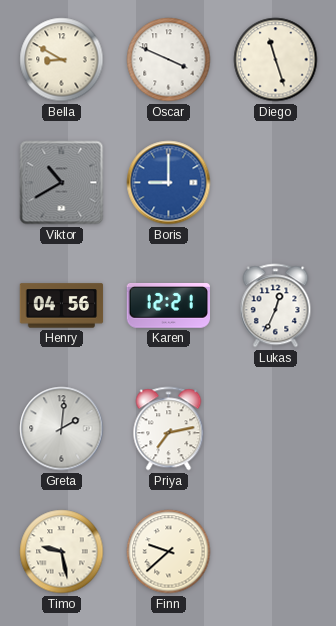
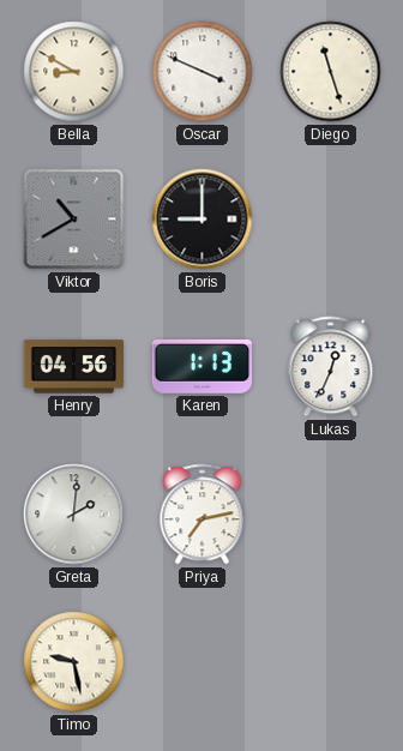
Boris dial: blue -> black
Karen: 12:21 -> 1:13
Finn: 9:38 -> none
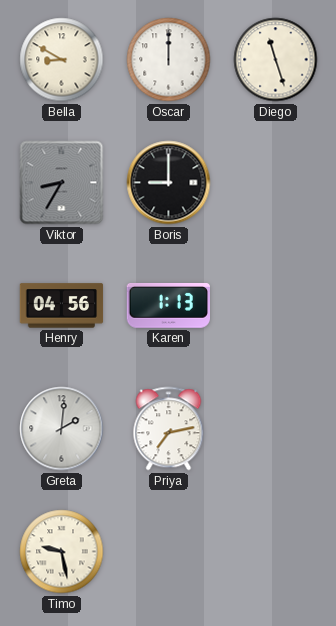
Oscar: 3:49 -> 12:00
Viktor: 10:40 -> 8:35
Lukas: 12:34 -> none
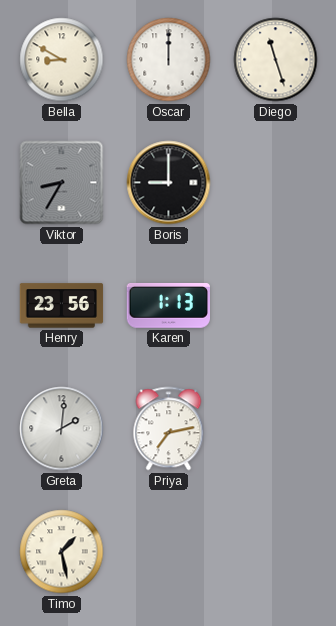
Henry: 04:56 -> 23:56
Timo: 9:28 -> 1:28
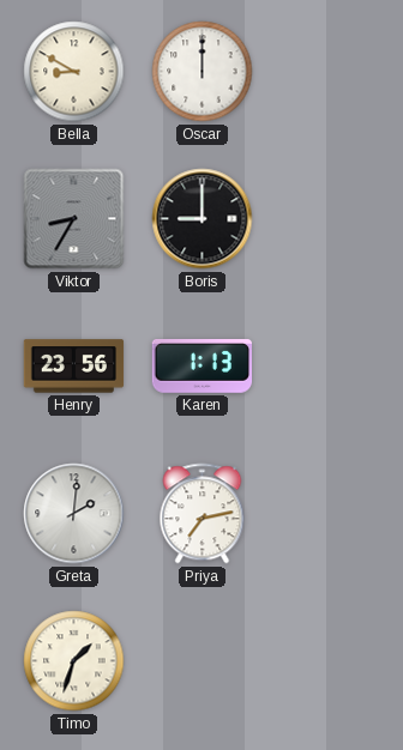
Diego: 11:27 -> none
Timo: 1:28 -> 1:33
